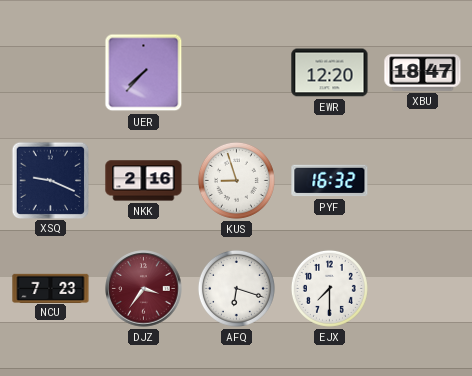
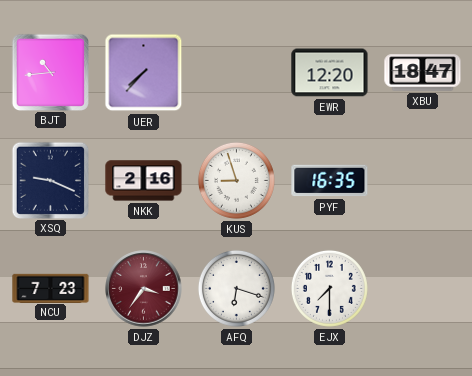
BJT: none -> 10:44
PYF: 16:32 -> 16:35
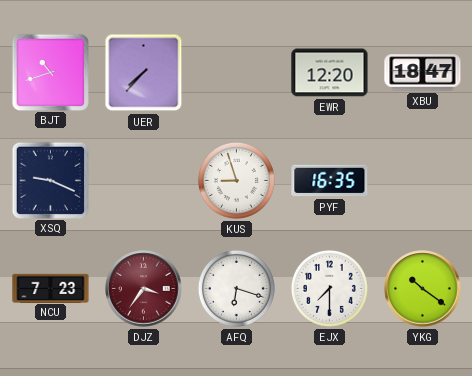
BJT: 10:44 -> 10:42
NKK: 2:16 -> none
YKG: none -> 10:21
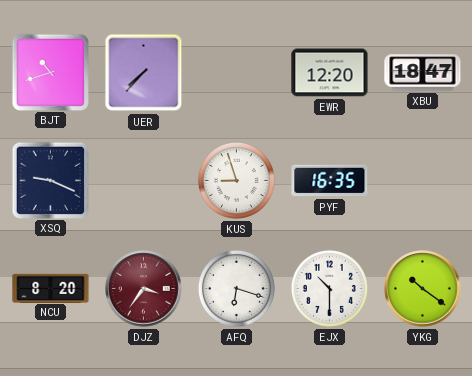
NCU: 7:23 -> 8:20
EJX: 7:30 -> 10:30
